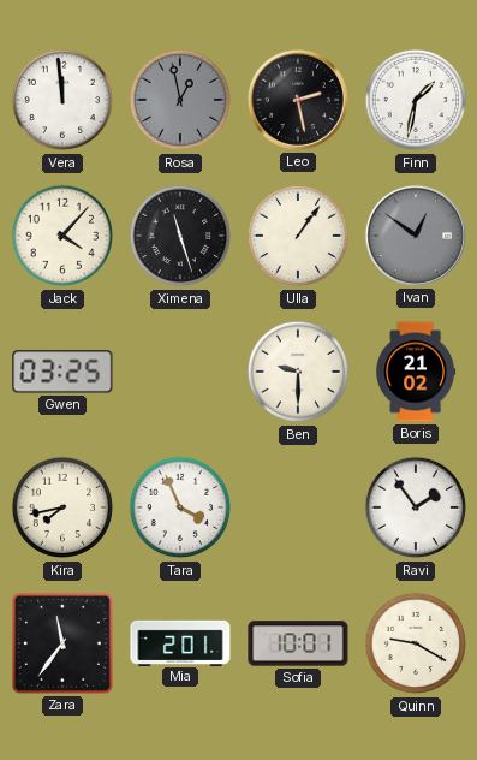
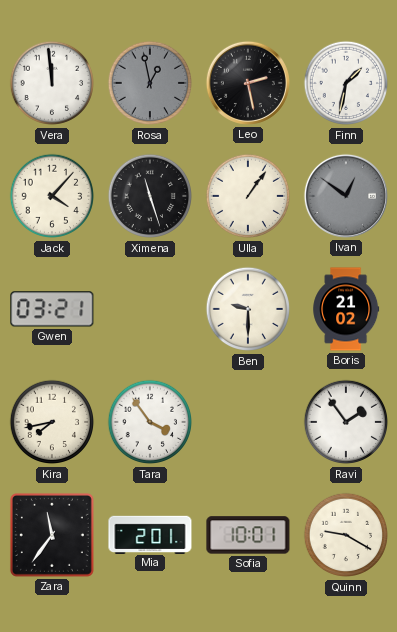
Gwen: 03:25 -> 03:21
Tara: 3:56 -> 3:54
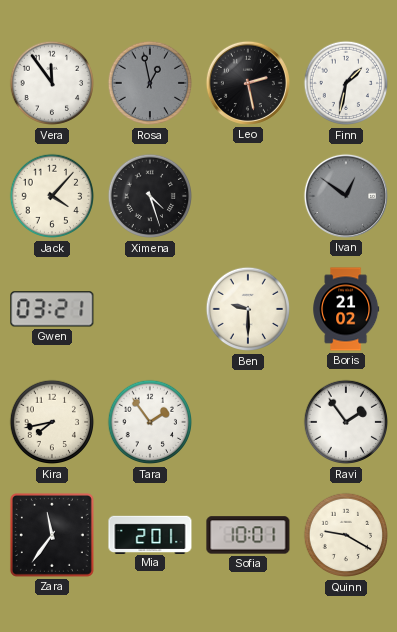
Vera: 11:59 -> 11:54
Ximena: 11:27 -> 4:27
Ulla: 1:06 -> none
Tara: 3:54 -> 1:54
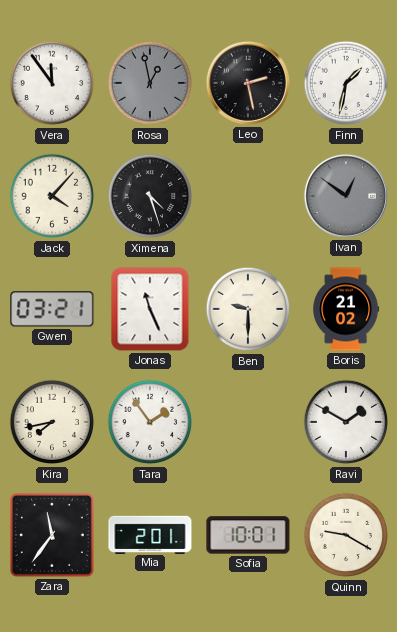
Jonas: none -> 11:26
Ravi: 1:54 -> 1:50
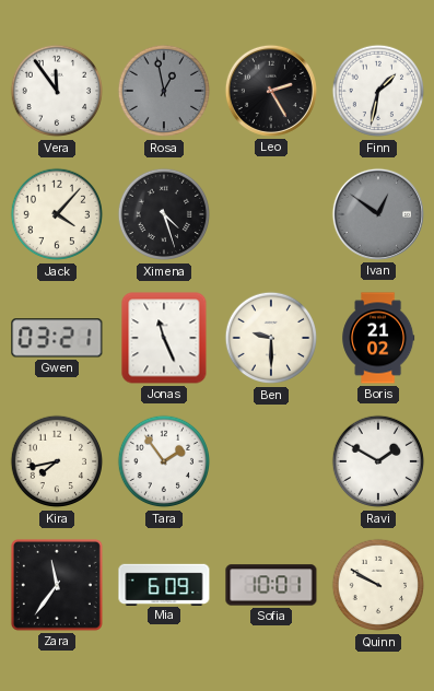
Leo: 2:28 -> 2:25
Mia: 2:01 -> 6:09
Quinn: 9:20 -> 9:50
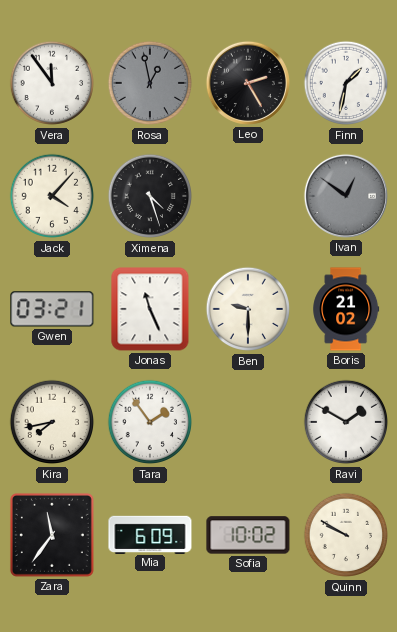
Sofia: 10:01 -> 10:02
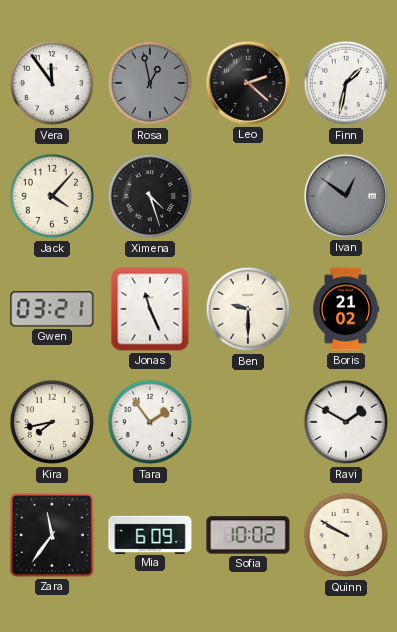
Leo: 2:25 -> 2:22
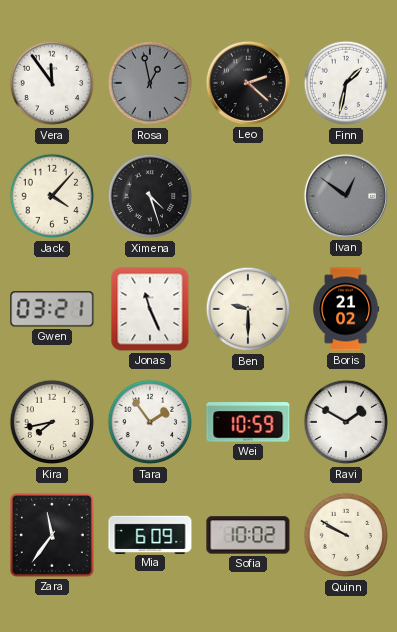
Wei: none -> 10:59
